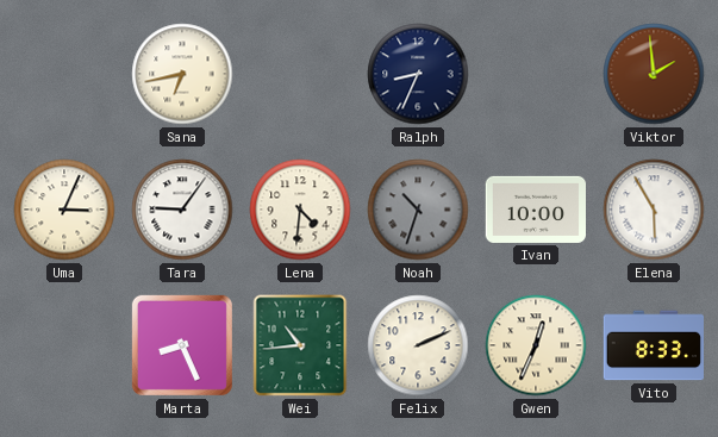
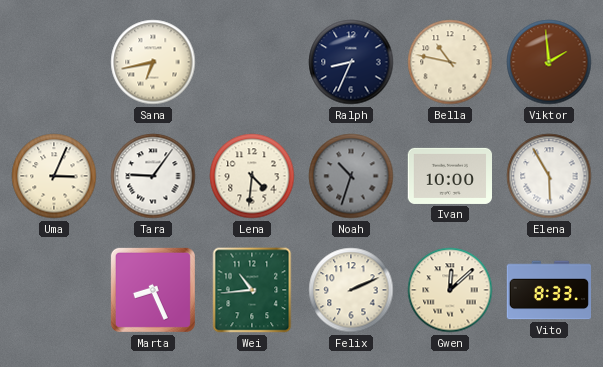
Bella: none -> 10:47
Gwen: 12:34 -> 12:08
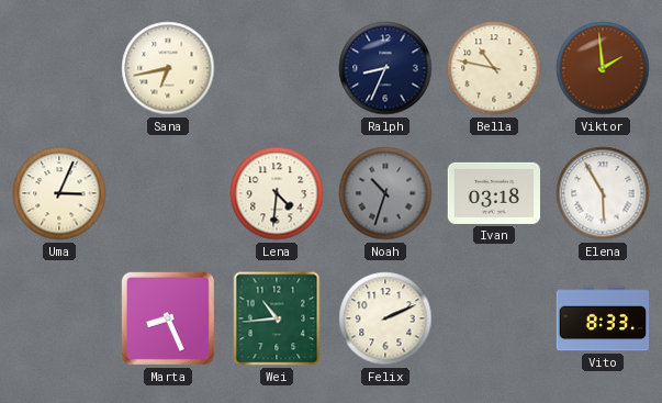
Tara: 9:06 -> none
Ivan: 10:00 -> 03:18
Gwen: 12:08 -> none
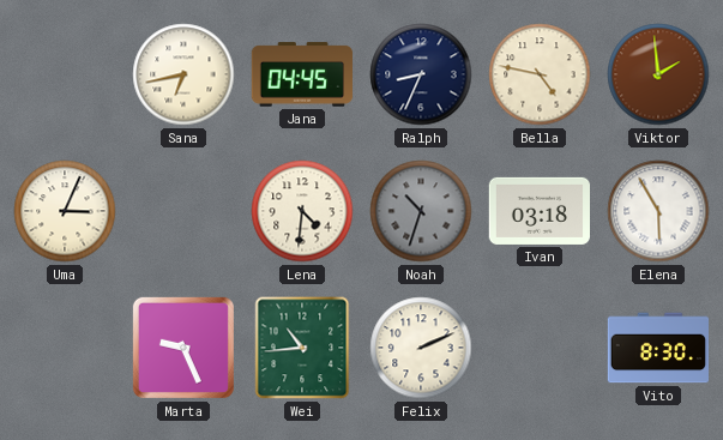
Jana: none -> 04:45
Bella: 10:47 -> 4:47
Marta: 8:26 -> 9:26
Vito: 8:33 -> 8:30
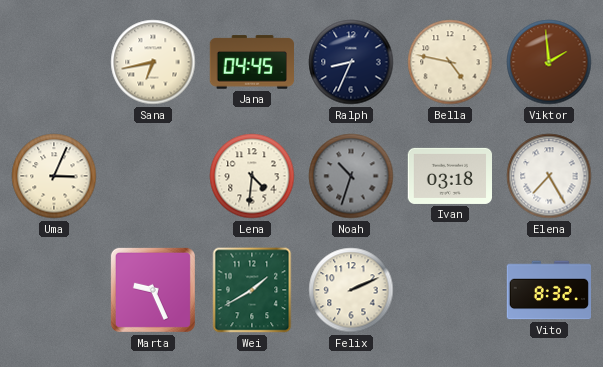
Elena: 5:55 -> 7:25
Wei: 10:44 -> 1:40
Vito: 8:30 -> 8:32
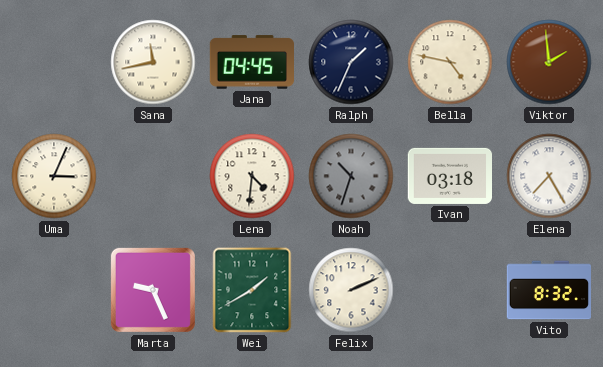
Sana: 6:43 -> 11:43
Ralph: 8:34 -> 1:34
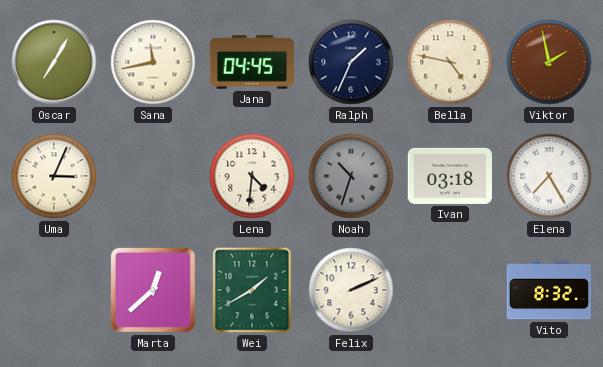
Oscar: none -> 7:05
Viktor: 1:59 -> 1:58
Marta: 9:26 -> 12:38
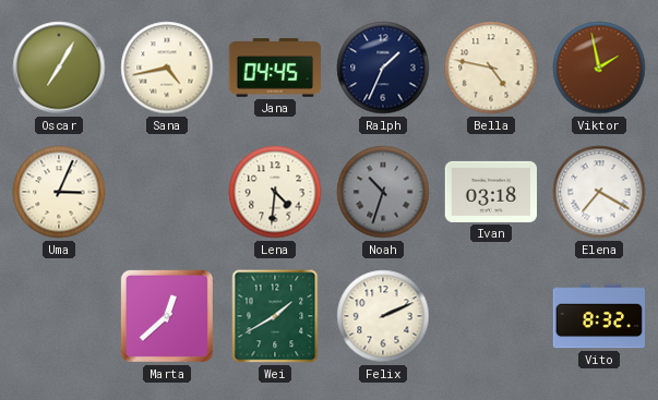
Sana: 11:43 -> 4:43
Elena: 7:25 -> 7:20
